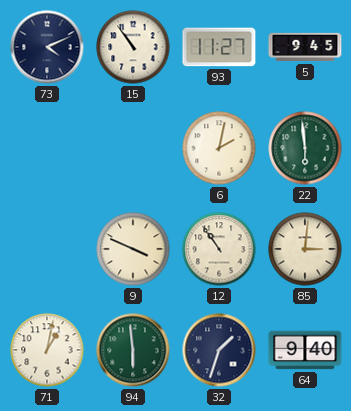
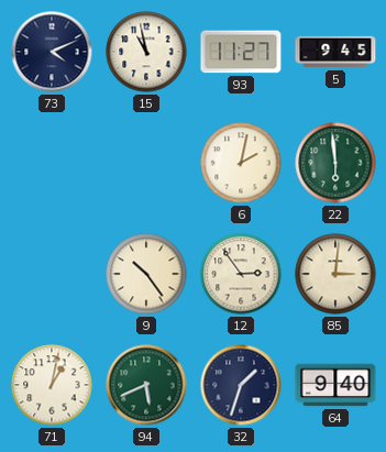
15: 10:54 -> 10:58
9: 3:49 -> 10:24
12: 10:54 -> 2:54
94: 5:59 -> 5:41
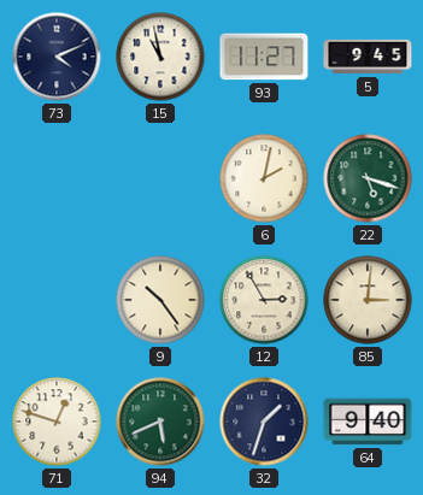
22: 5:59 -> 5:18
12: 2:54 -> 2:55
71: 1:02 -> 12:48
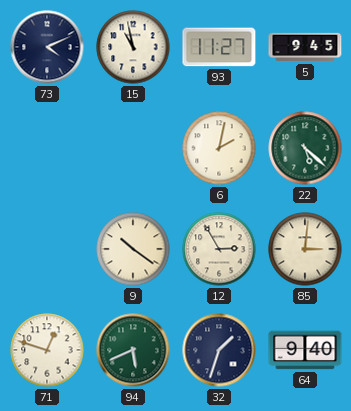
22: 5:18 -> 5:22
9: 10:24 -> 10:21
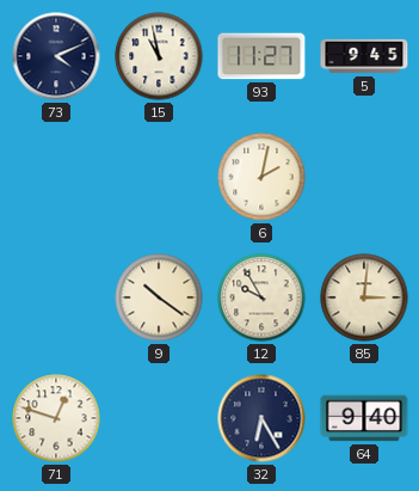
22: 5:22 -> none
12: 2:55 -> 9:55
94: 5:41 -> none
32: 1:33 -> 6:25
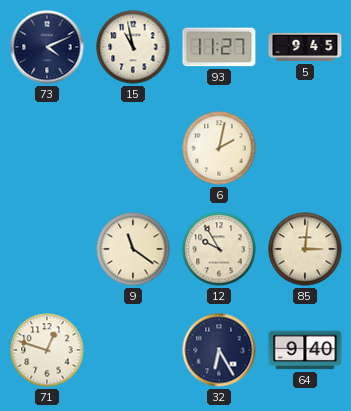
9: 10:21 -> 11:21
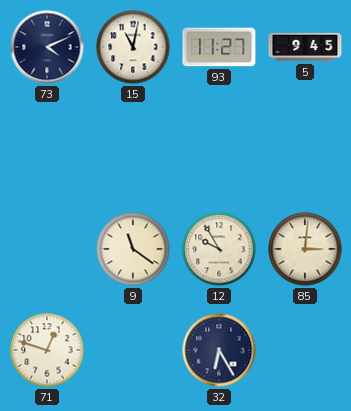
15: 10:58 -> 11:02
6: 2:02 -> none
64: 9:40 -> none
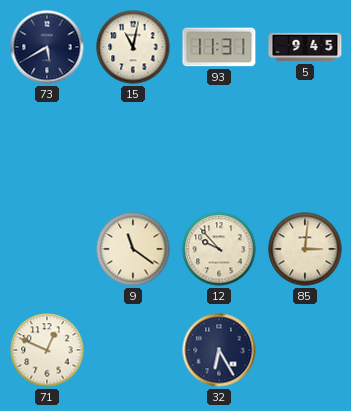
73: 4:11 -> 5:40
93: 11:27 -> 11:31
12: 9:55 -> 9:53
71: 12:48 -> 12:49
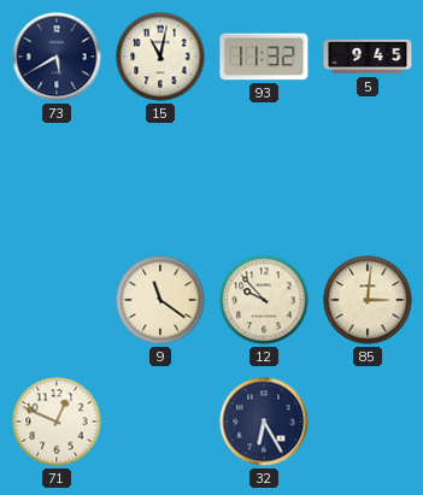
93: 11:31 -> 11:32
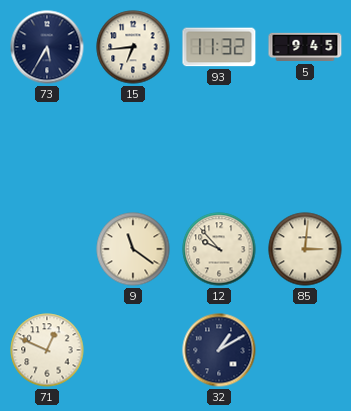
73: 5:40 -> 5:35
15: 11:02 -> 6:44
32: 6:25 -> 1:10
